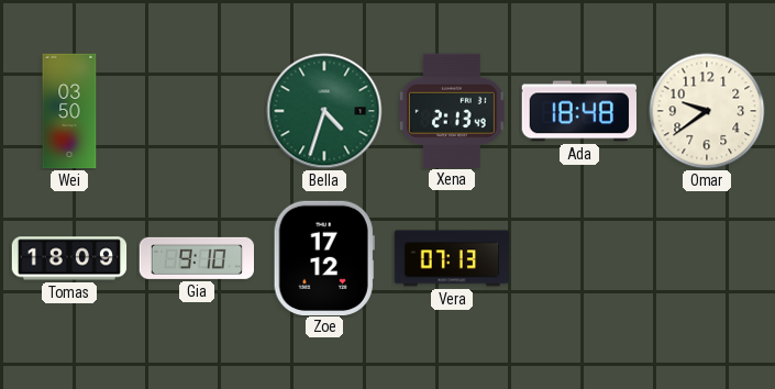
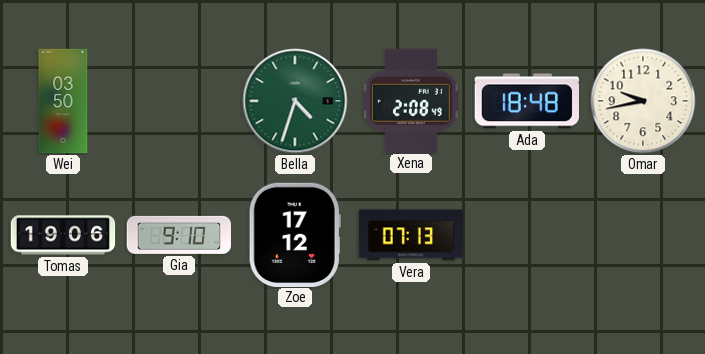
Xena: 2:13 -> 2:08
Omar: 9:39 -> 9:43
Tomas: 18:09 -> 19:06
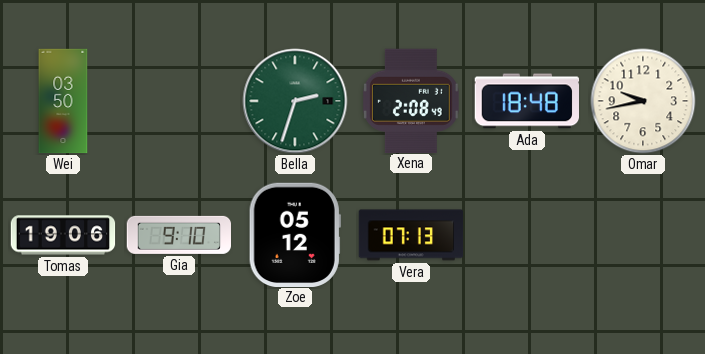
Bella: 4:33 -> 2:33
Zoe: 17:12 -> 05:12
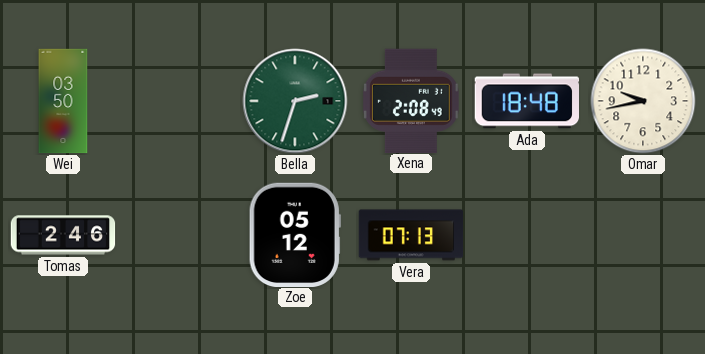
Tomas: 19:06 -> 2:46
Gia: 9:10 -> none
